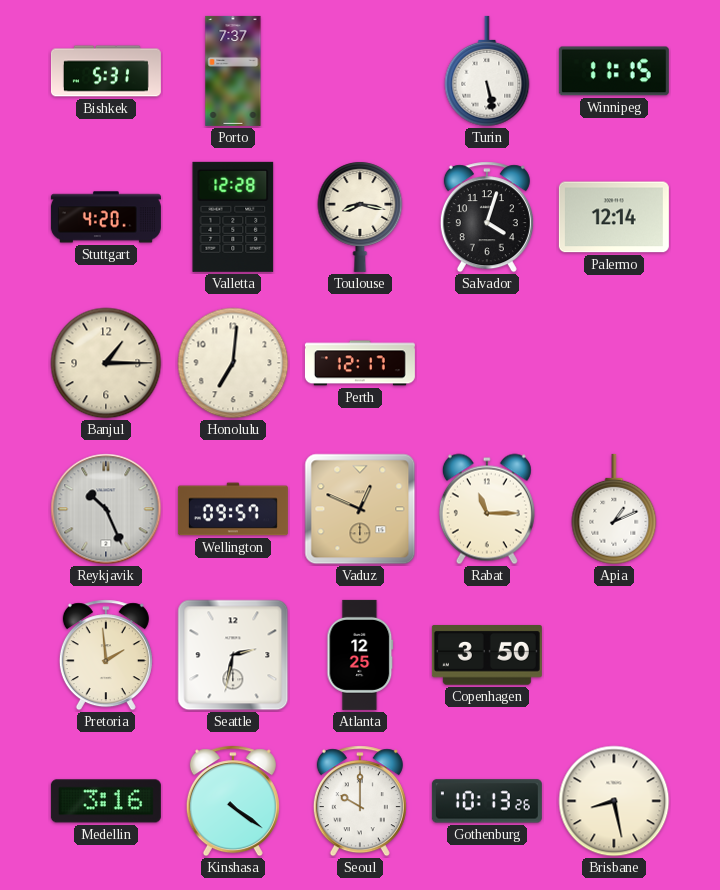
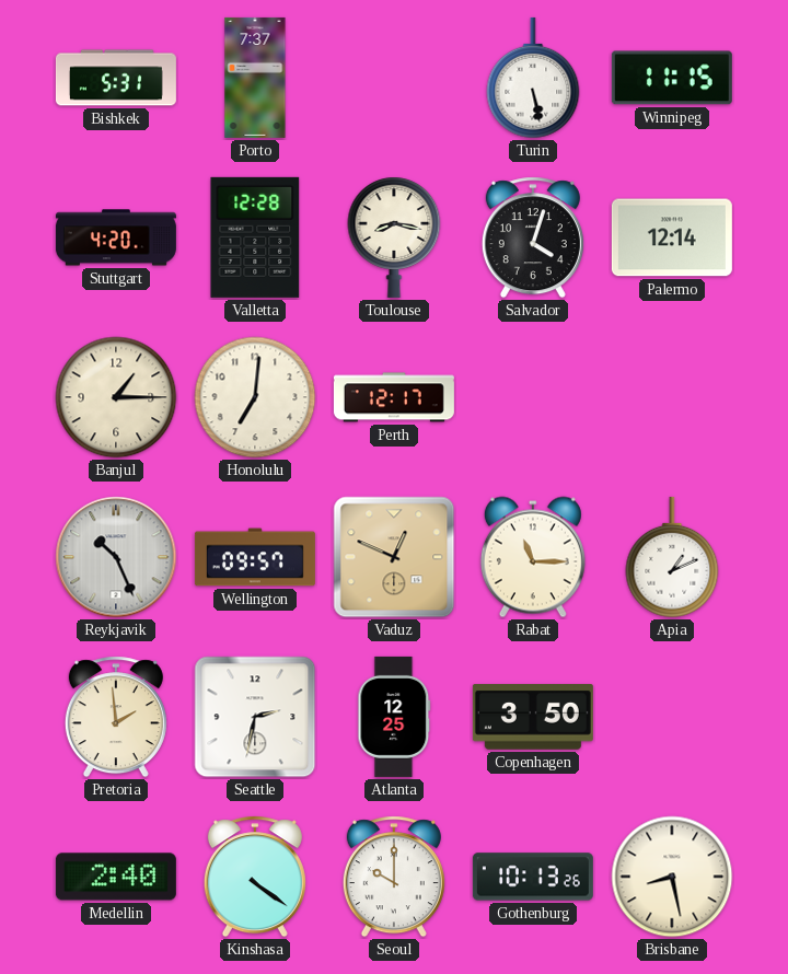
Medellin: 3:16 -> 2:40
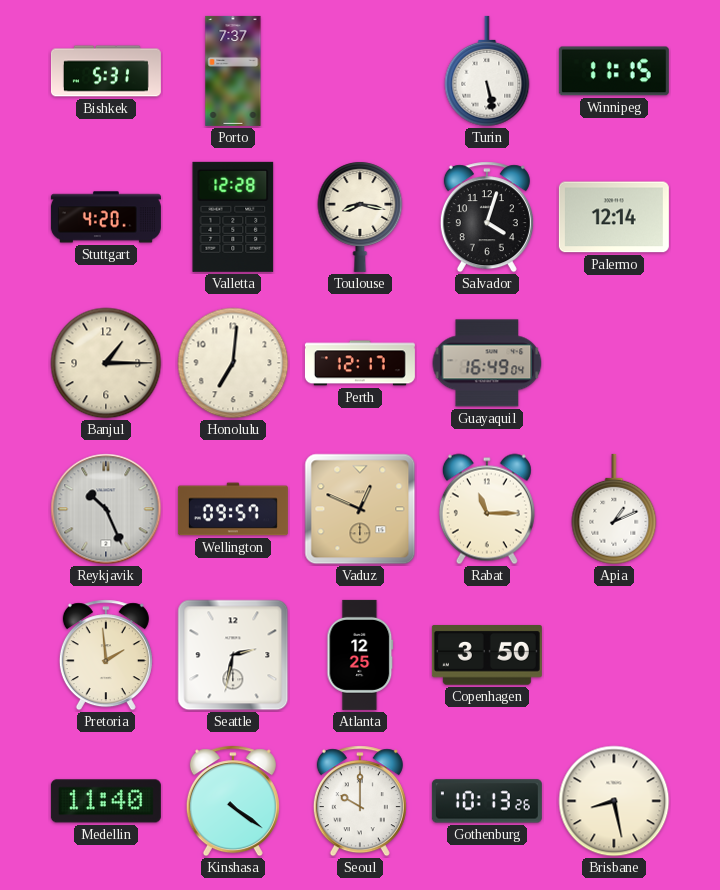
Guayaquil: none -> 16:49
Medellin: 2:40 -> 11:40
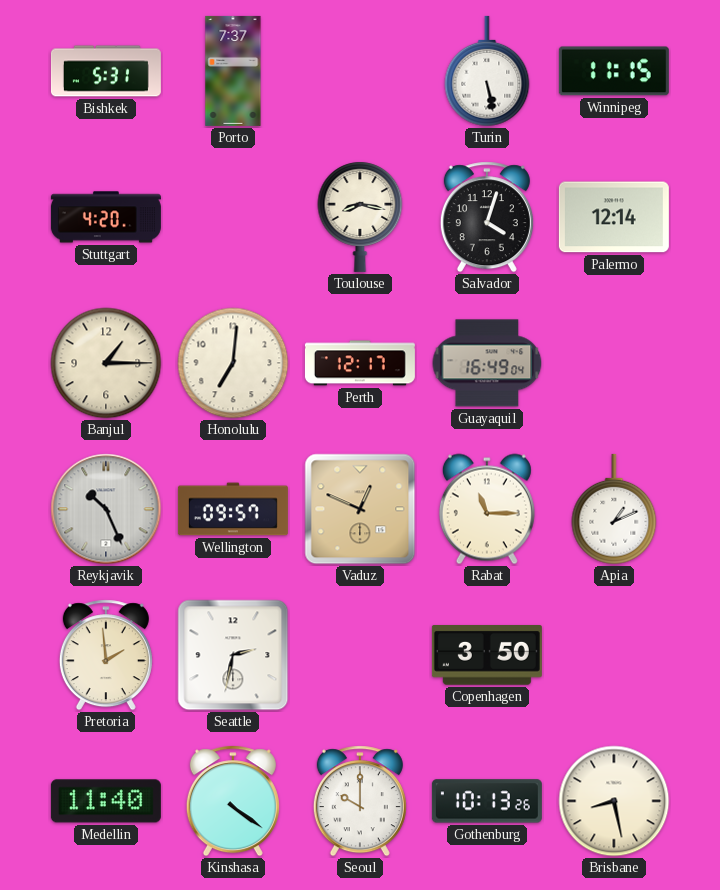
Valletta: 12:28 -> none
Atlanta: 12:25 -> none
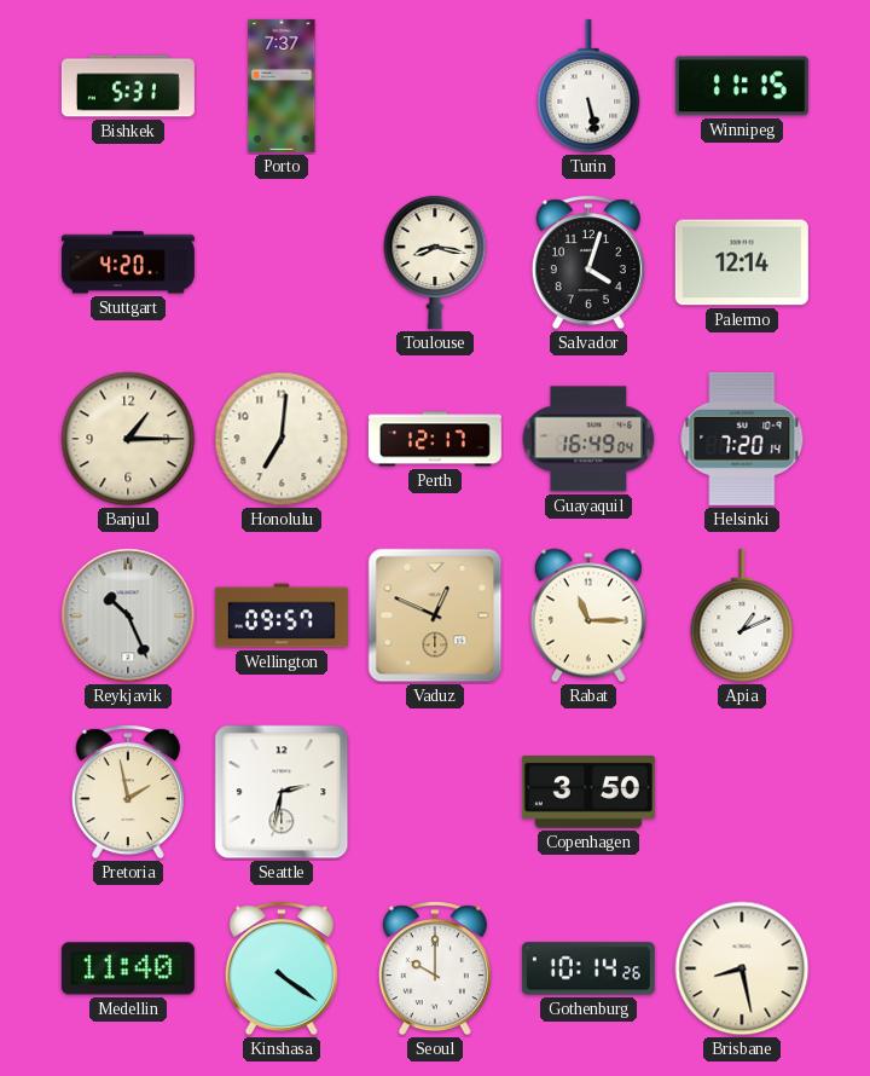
Helsinki: none -> 7:20
Pretoria: 1:59 -> 1:58
Gothenburg: 10:13 -> 10:14
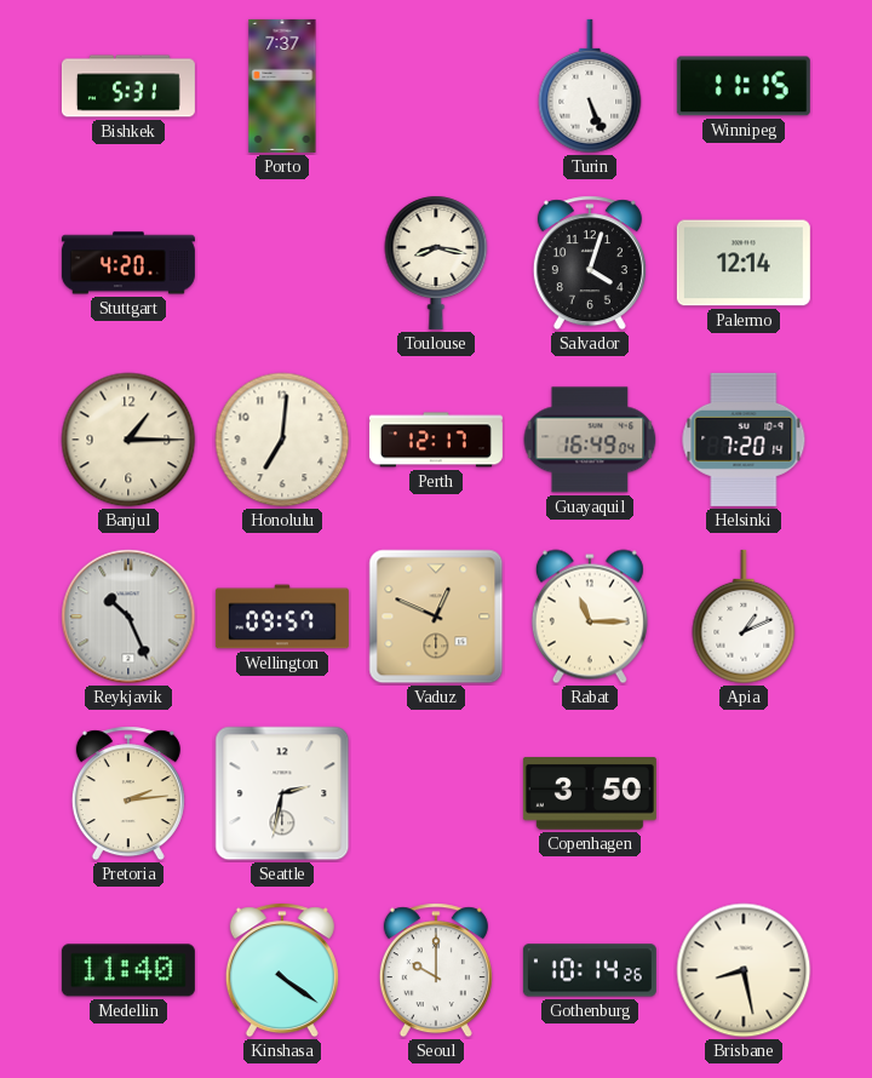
Turin: 5:28 -> 5:26
Pretoria: 1:58 -> 2:14
